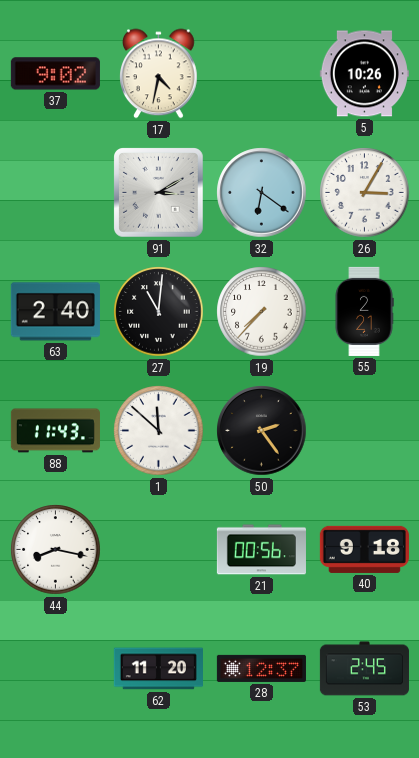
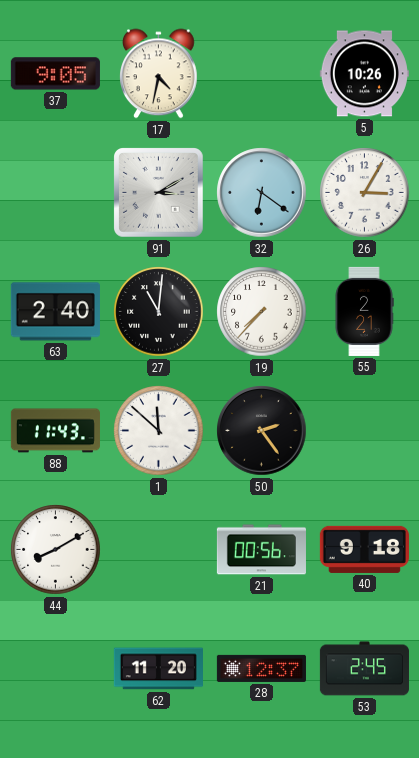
37: 9:02 -> 9:05
44: 8:17 -> 8:10
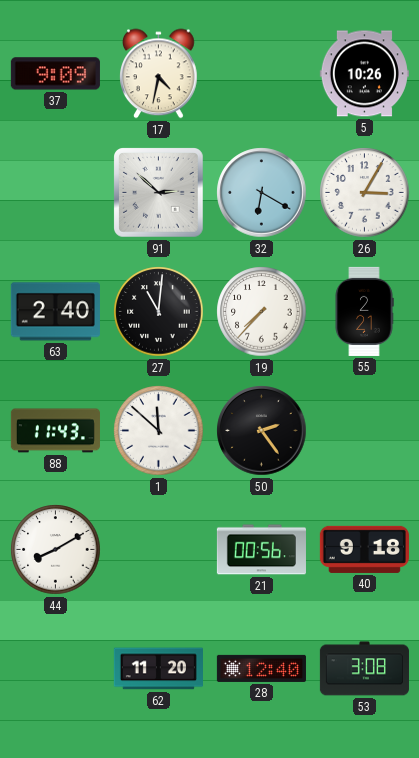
37: 9:05 -> 9:09
91: 3:10 -> 2:52
32: 6:21 -> 6:20
28: 12:37 -> 12:40
53: 2:45 -> 3:08
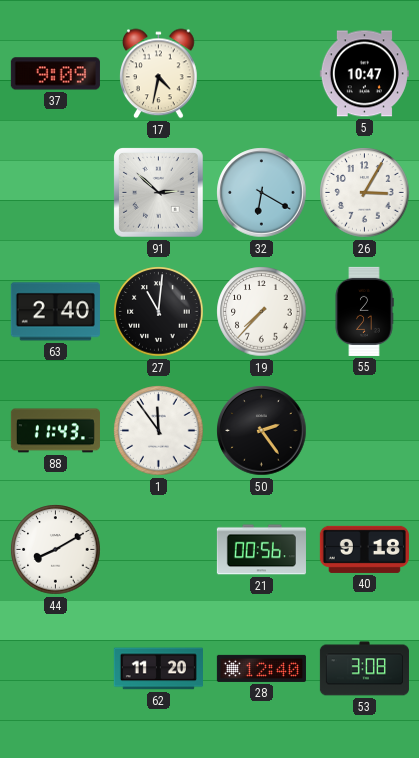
5: 10:26 -> 10:47
1: 11:52 -> 11:54
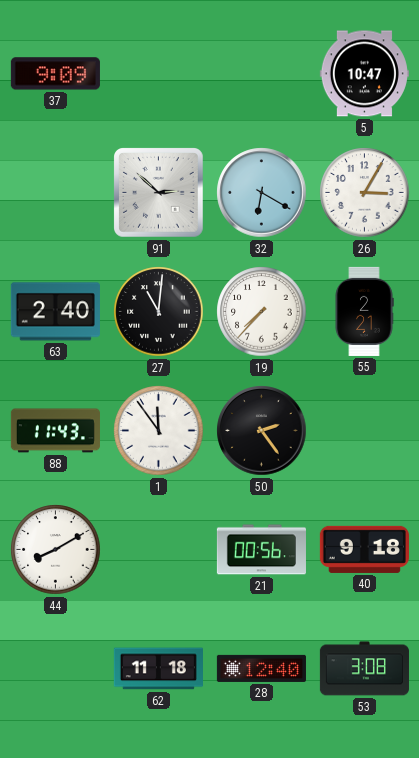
17: 4:32 -> none
62: 11:20 -> 11:18
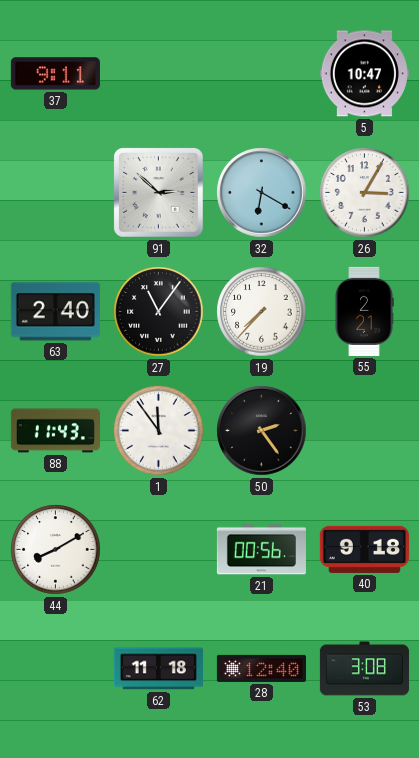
37: 9:09 -> 9:11
27: 11:01 -> 11:06
